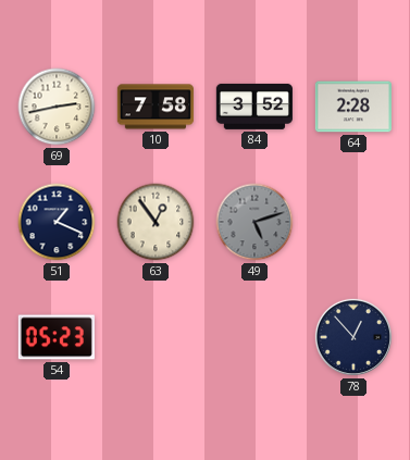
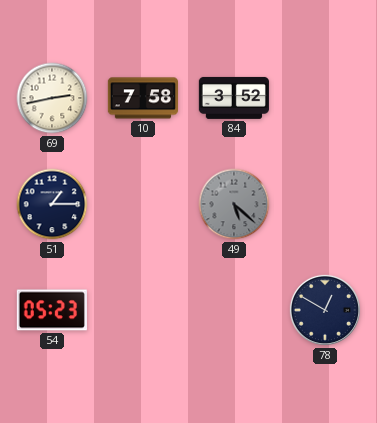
64: 2:28 -> none
51: 1:19 -> 1:15
63: 12:54 -> none
49: 5:12 -> 5:22
78: 12:53 -> 12:50
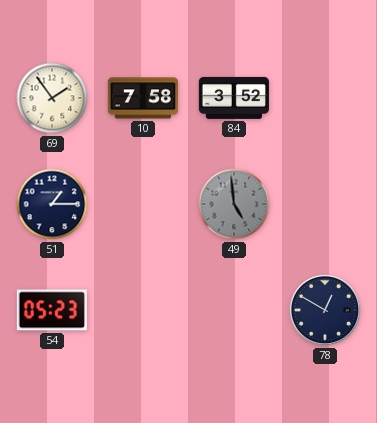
69: 2:43 -> 1:54
49: 5:22 -> 4:59
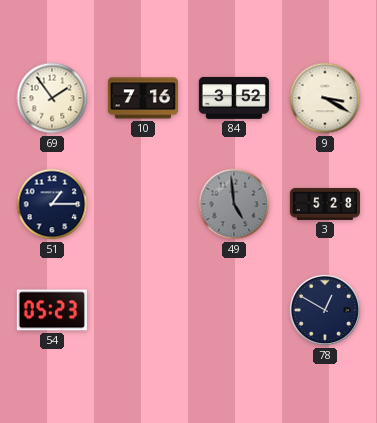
10: 7:58 -> 7:16
9: none -> 3:20
3: none -> 5:28
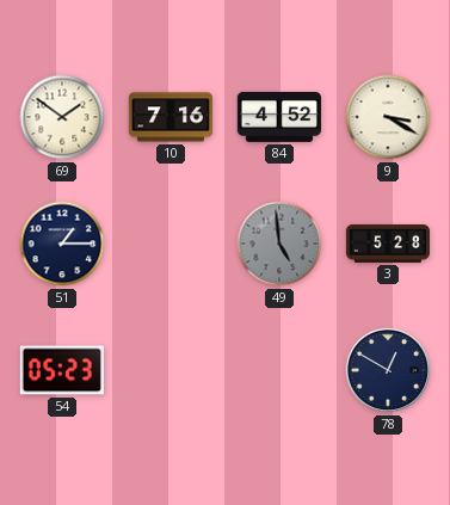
69: 1:54 -> 1:51
84: 3:52 -> 4:52
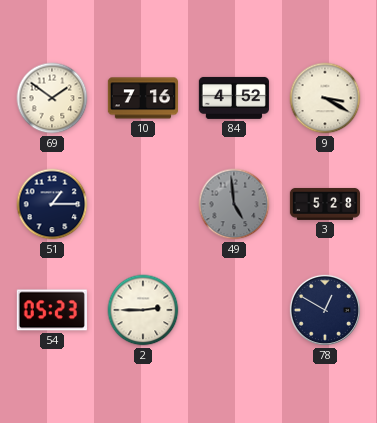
2: none -> 2:45
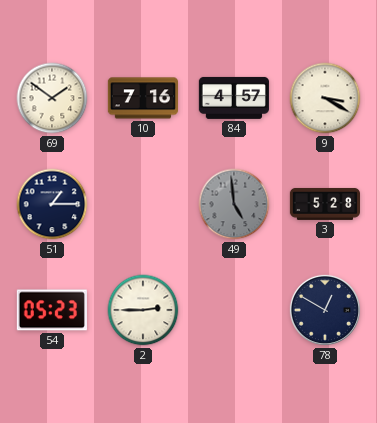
84: 4:52 -> 4:57
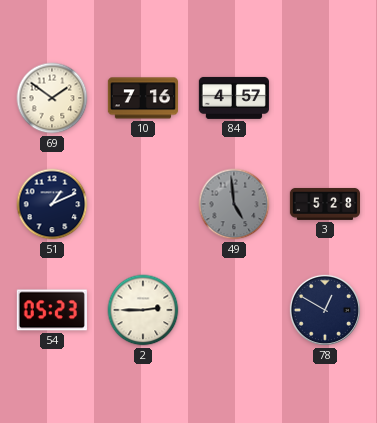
9: 3:20 -> none
51: 1:15 -> 1:11
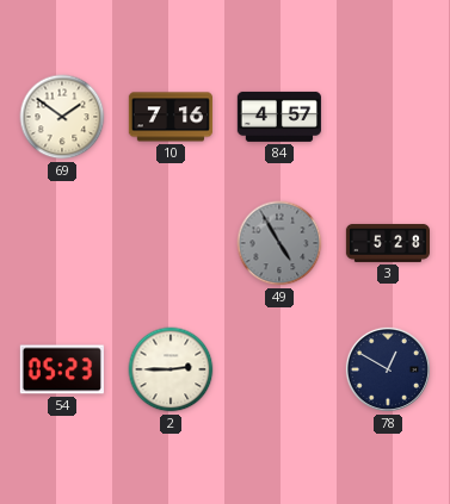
51: 1:11 -> none
49: 4:59 -> 4:55
